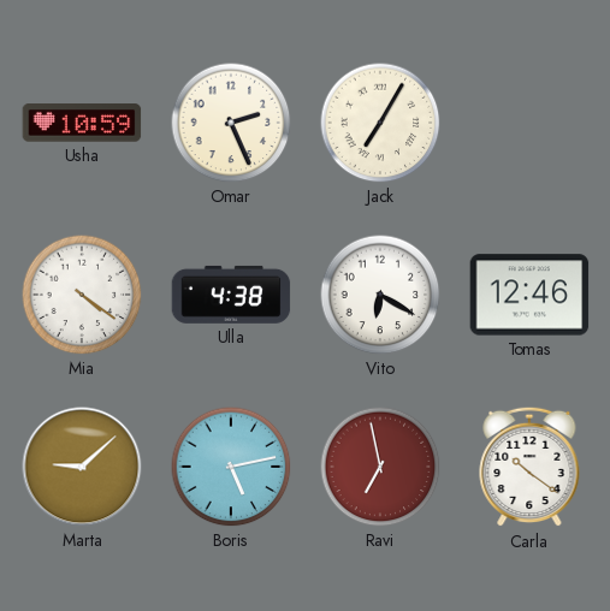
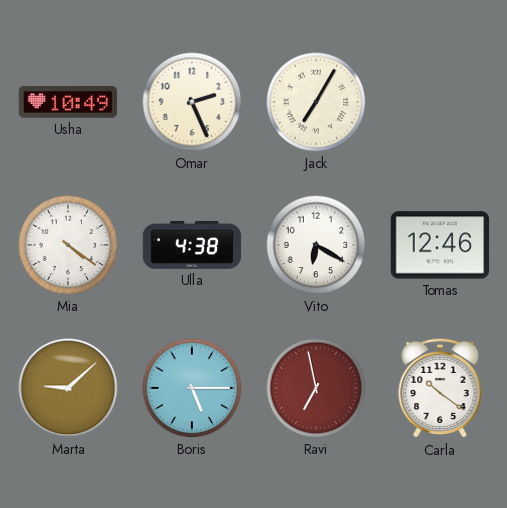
Usha: 10:59 -> 10:49
Boris: 5:13 -> 5:15
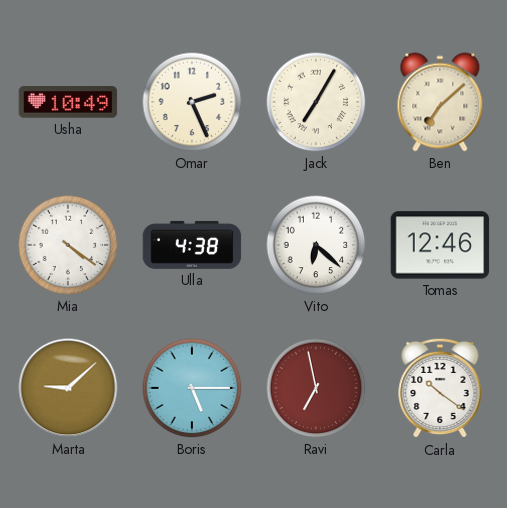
Ben: none -> 7:08
Vito: 6:20 -> 6:22
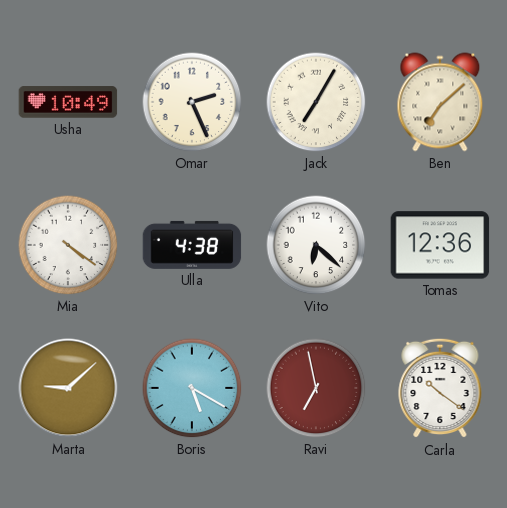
Tomas: 12:46 -> 12:36
Boris: 5:15 -> 5:20
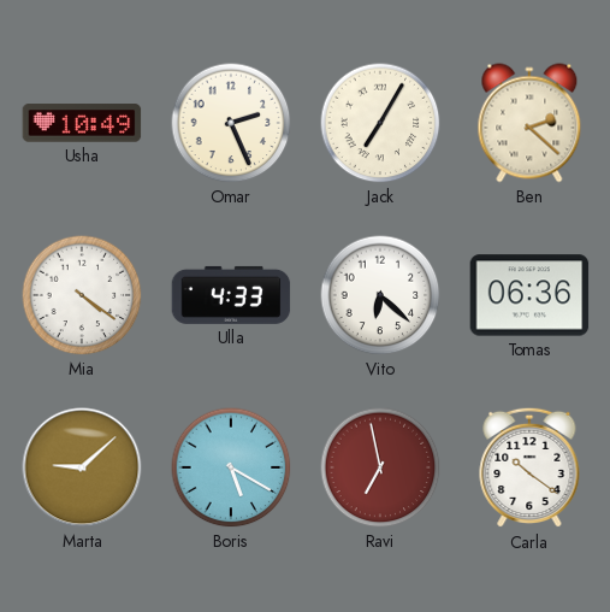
Ben: 7:08 -> 2:22
Ulla: 4:38 -> 4:33
Tomas: 12:36 -> 06:36
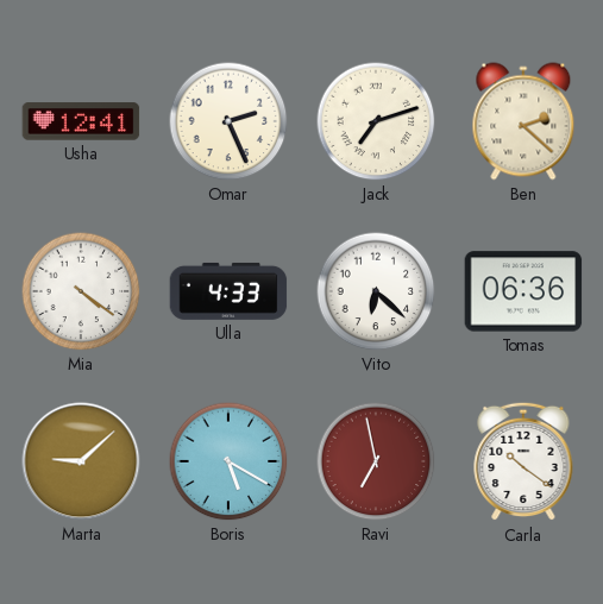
Usha: 10:49 -> 12:41
Jack: 7:05 -> 7:12
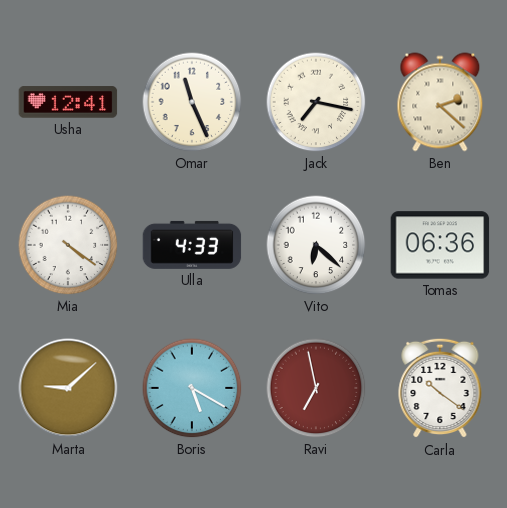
Omar: 2:26 -> 11:26
Jack: 7:12 -> 7:17
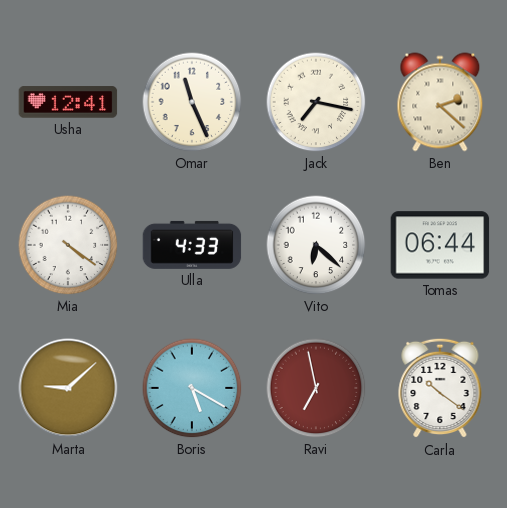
Tomas: 06:36 -> 06:44
